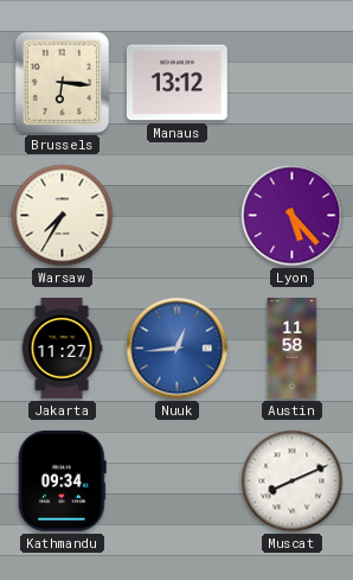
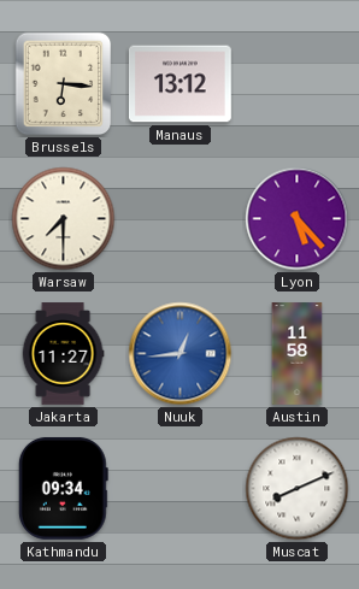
Warsaw: 7:35 -> 7:30
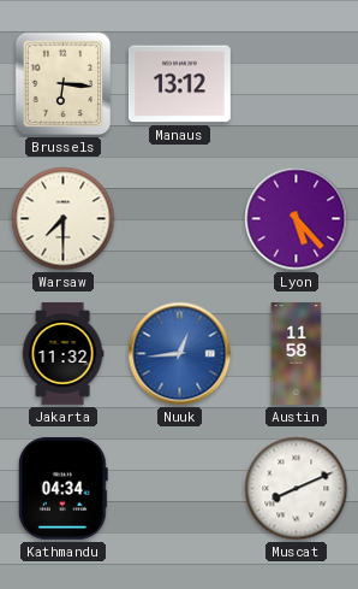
Jakarta: 11:27 -> 11:32
Kathmandu: 09:34 -> 04:34
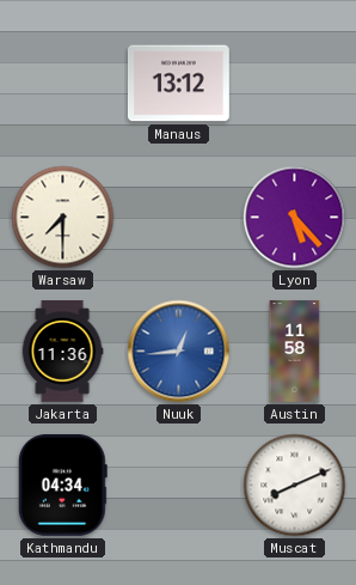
Brussels: 6:16 -> none
Jakarta: 11:32 -> 11:36
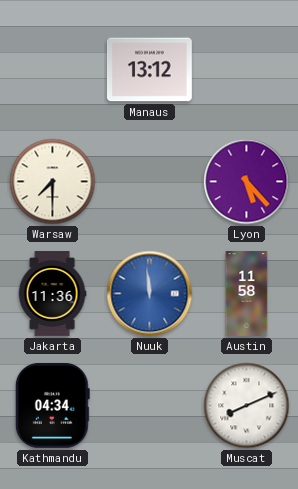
Nuuk: 12:44 -> 11:59
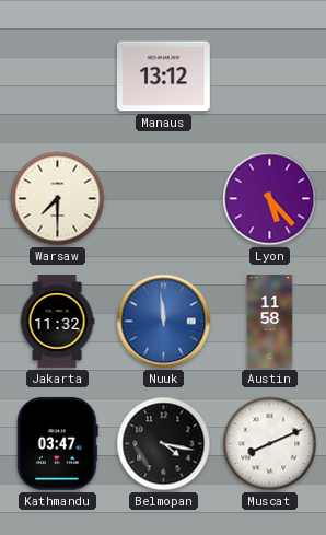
Jakarta: 11:36 -> 11:32
Kathmandu: 04:34 -> 03:47
Belmopan: none -> 4:17
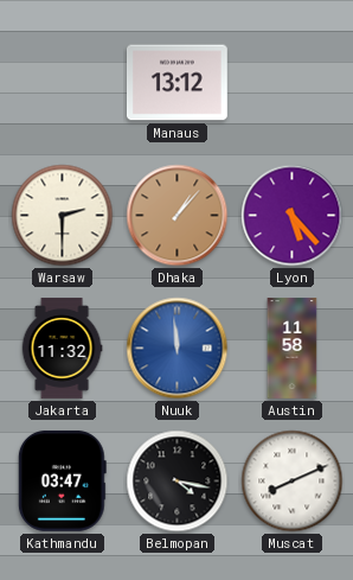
Warsaw: 7:30 -> 2:30
Dhaka: none -> 1:07
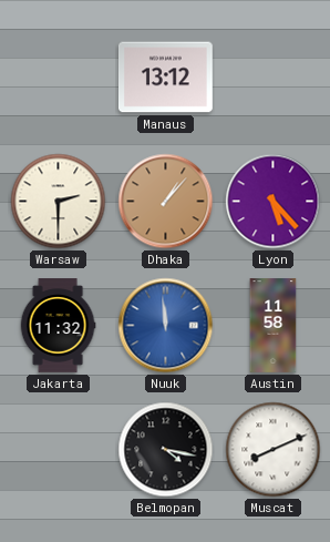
Kathmandu: 03:47 -> none
